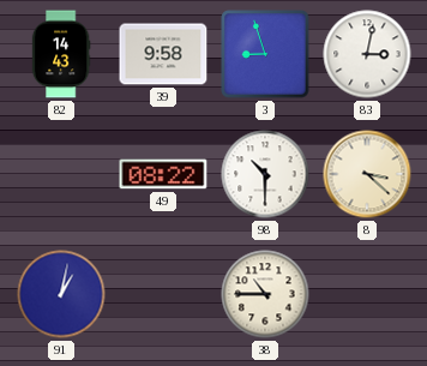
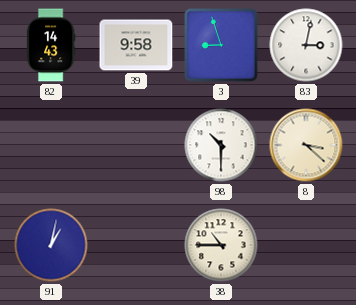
49: 08:22 -> none
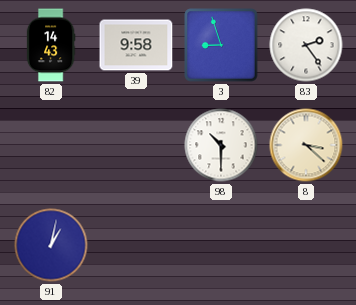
83: 3:02 -> 2:24
38: 10:45 -> none
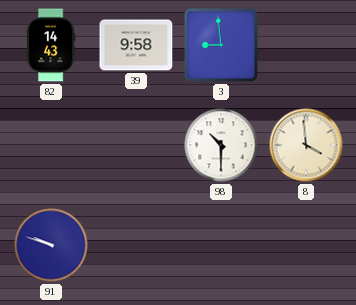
3: 8:57 -> 8:59
83: 2:24 -> none
8: 3:22 -> 3:59
91: 1:02 -> 9:48
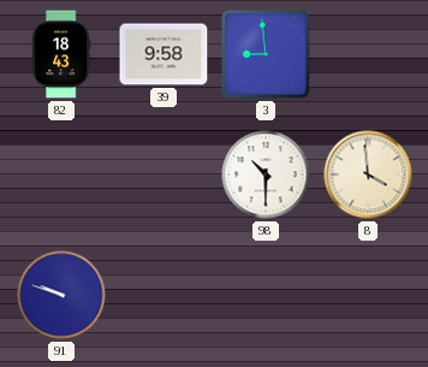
82: 14:43 -> 18:43
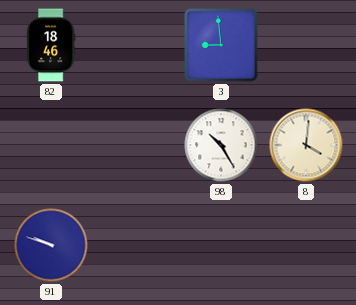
82: 18:43 -> 18:46
39: 9:58 -> none
98: 10:30 -> 10:25
8: 3:59 -> 4:01
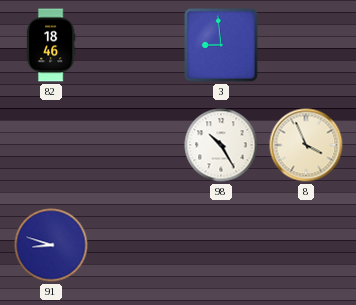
8: 4:01 -> 3:56
91: 9:48 -> 8:48
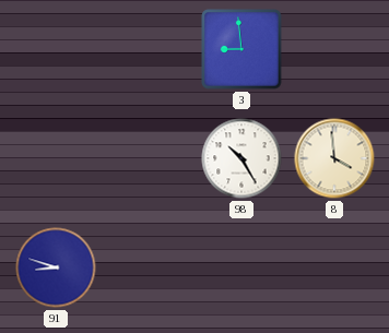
82: 18:46 -> none
8: 3:56 -> 3:59
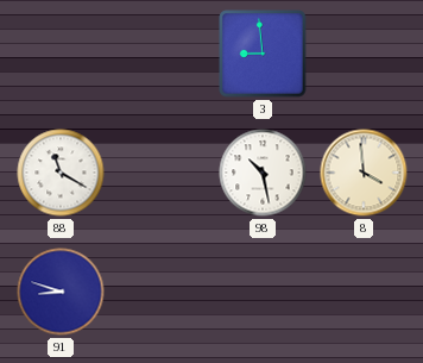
88: none -> 11:20
98: 10:25 -> 10:28
